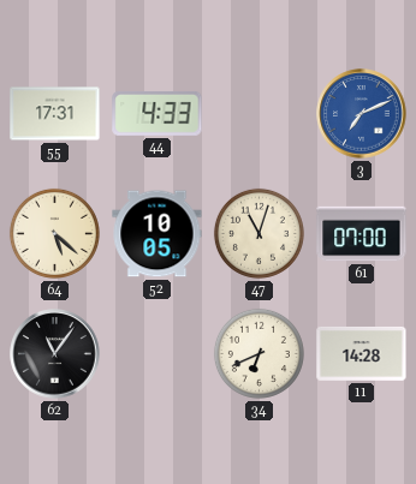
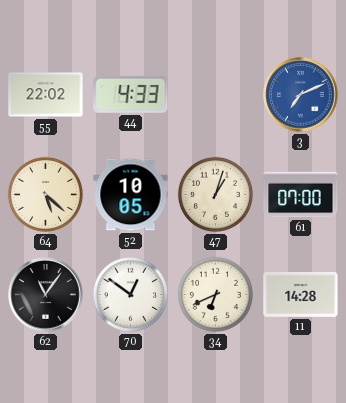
55: 17:31 -> 22:02
47: 11:03 -> 1:03
70: none -> 12:51
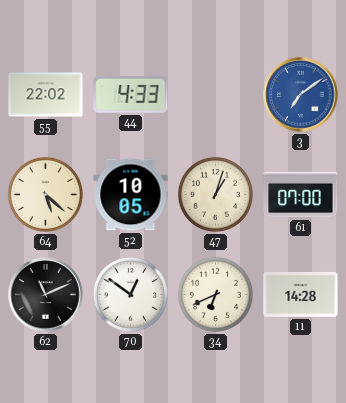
3: 7:11 -> 7:09
62: 11:06 -> 11:11
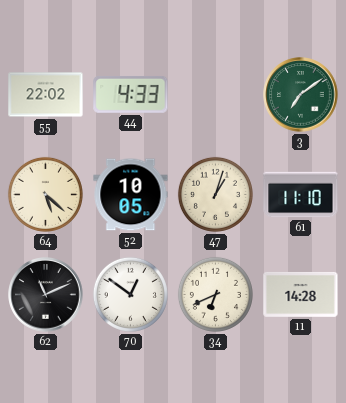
3 dial: blue -> green
61: 07:00 -> 11:10
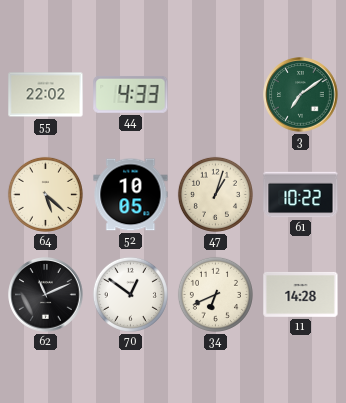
61: 11:10 -> 10:22
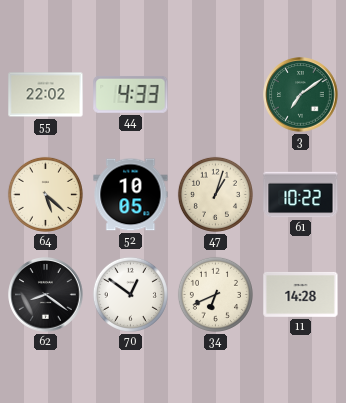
62: 11:11 -> 8:21
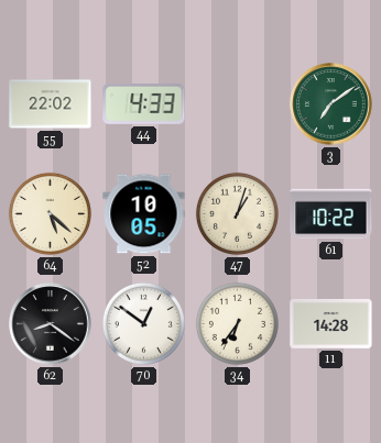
34: 6:41 -> 6:36
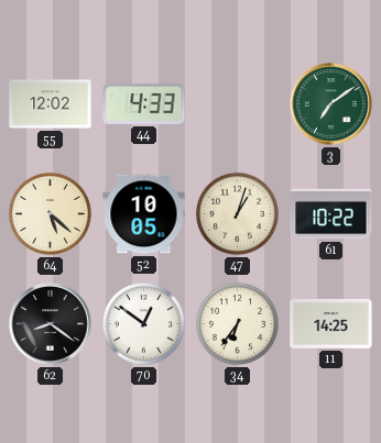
55: 22:02 -> 12:02
11: 14:28 -> 14:25
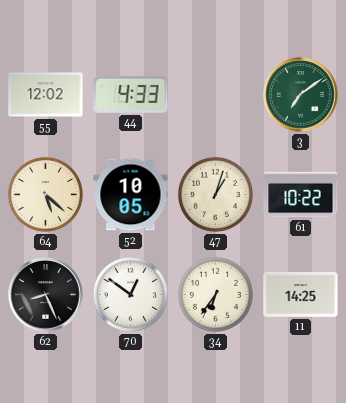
62: 8:21 -> 8:26
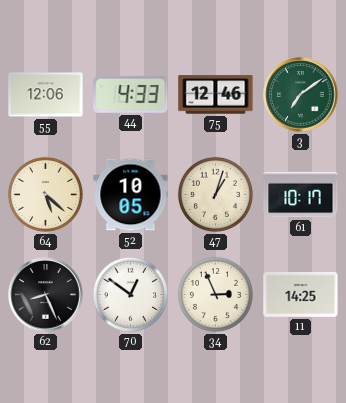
55: 12:02 -> 12:06
75: none -> 12:46
61: 10:22 -> 10:17
34: 6:36 -> 2:56
